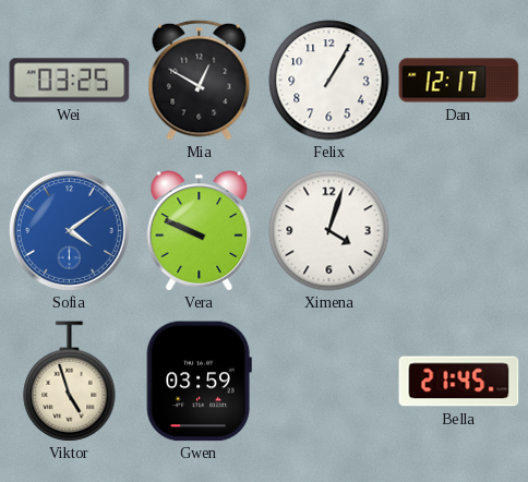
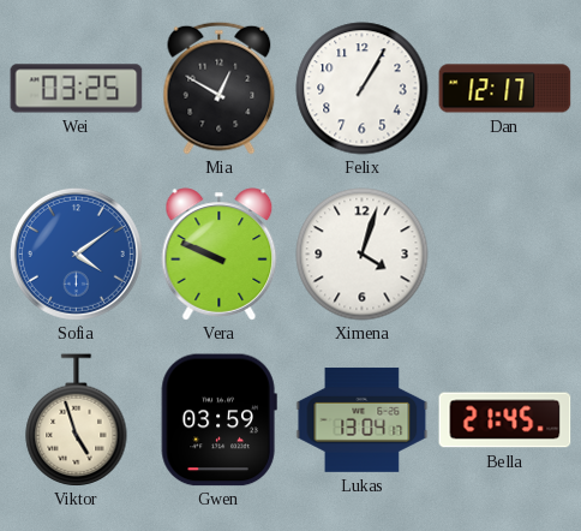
Lukas: none -> 13:04
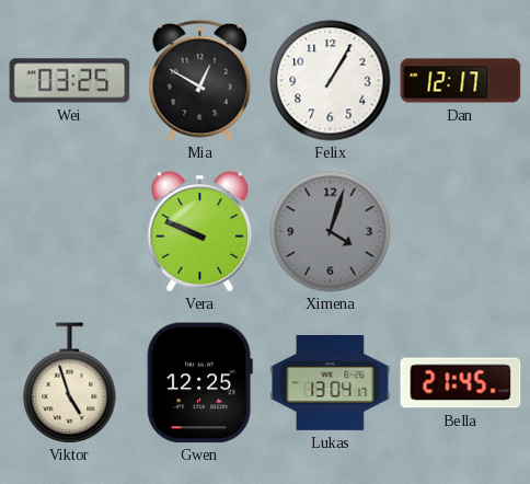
Sofia: 4:09 -> none
Ximena dial: white -> grey
Gwen: 03:59 -> 12:25
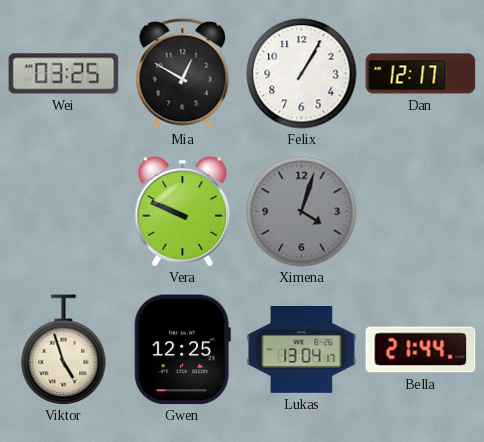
Bella: 21:45 -> 21:44
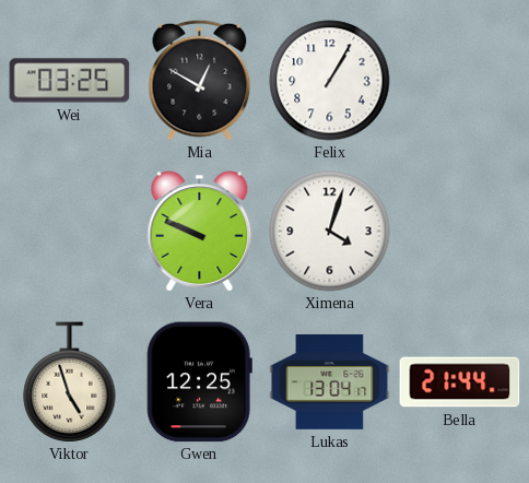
Dan: 12:17 -> none
Ximena dial: grey -> white
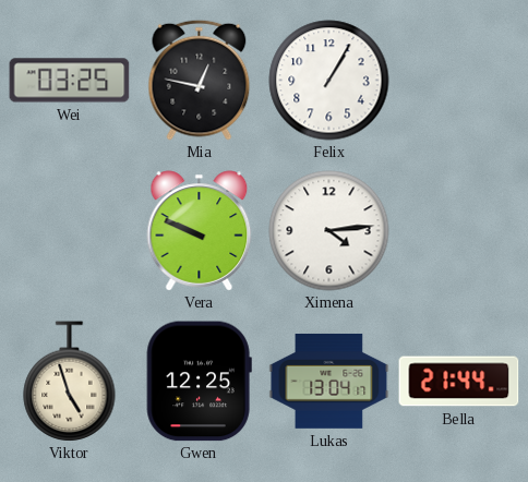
Mia: 12:50 -> 12:47
Ximena: 4:03 -> 4:14
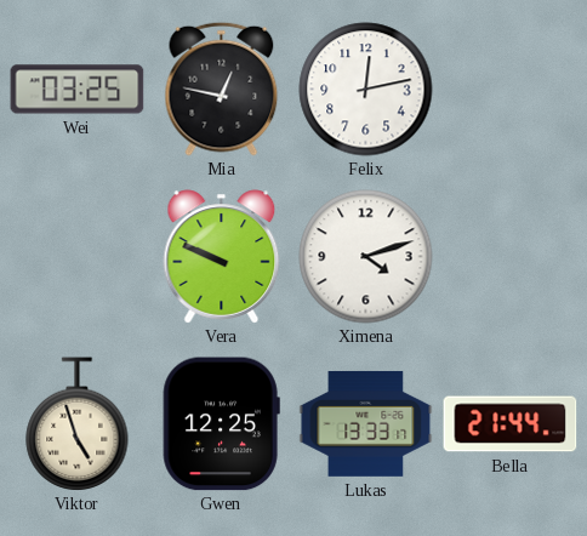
Felix: 1:05 -> 12:13
Ximena: 4:14 -> 4:12
Lukas: 13:04 -> 13:33
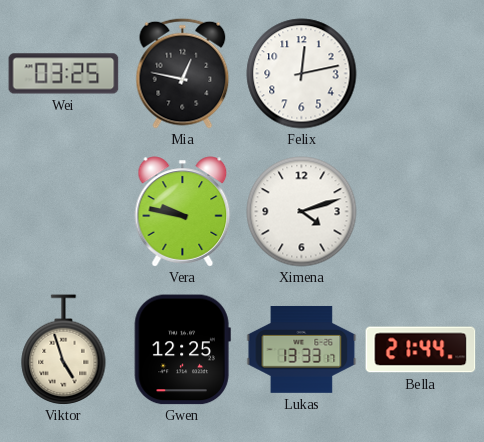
Vera: 9:49 -> 9:47
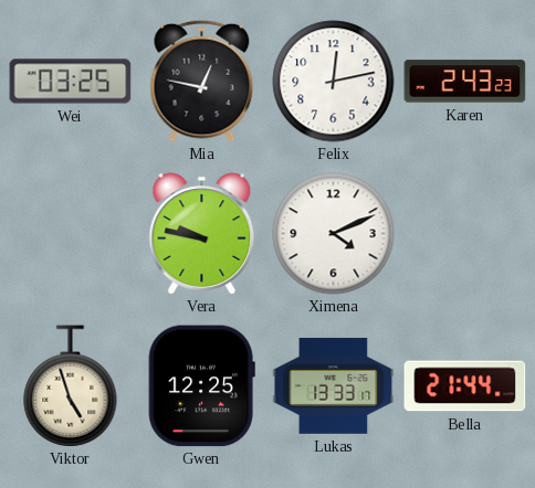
Karen: none -> 2:43
Ximena: 4:12 -> 4:11
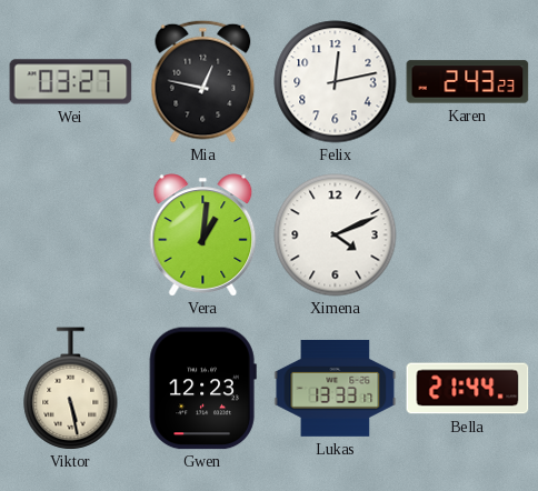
Wei: 03:25 -> 03:27
Vera: 9:47 -> 1:01
Viktor: 4:57 -> 5:28
Gwen: 12:25 -> 12:23
